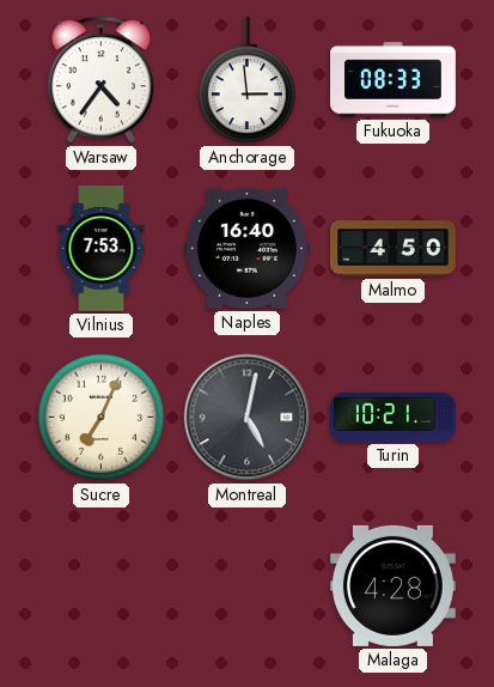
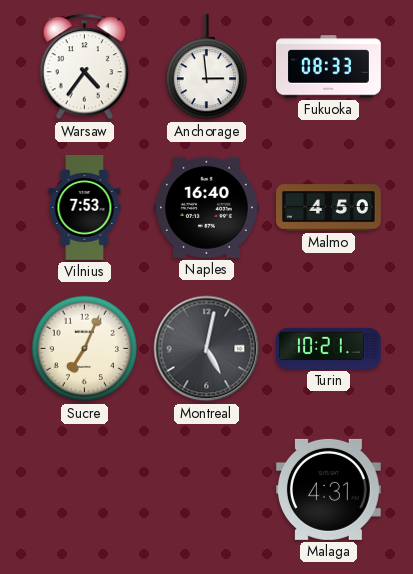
Malaga: 4:28 -> 4:31
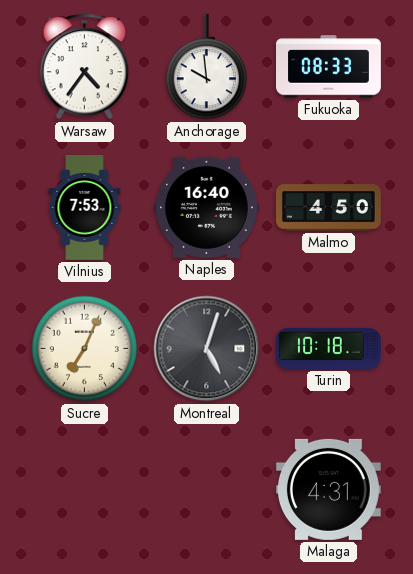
Anchorage: 2:59 -> 9:59
Montreal: 5:02 -> 5:03
Turin: 10:21 -> 10:18
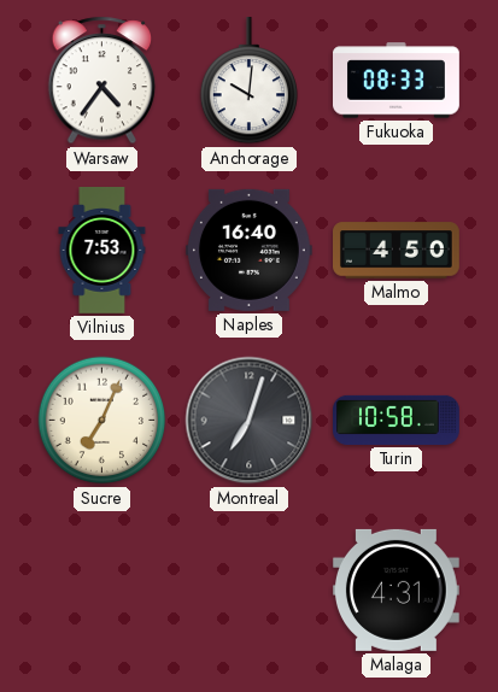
Anchorage: 9:59 -> 10:01
Montreal: 5:03 -> 7:03
Turin: 10:18 -> 10:58
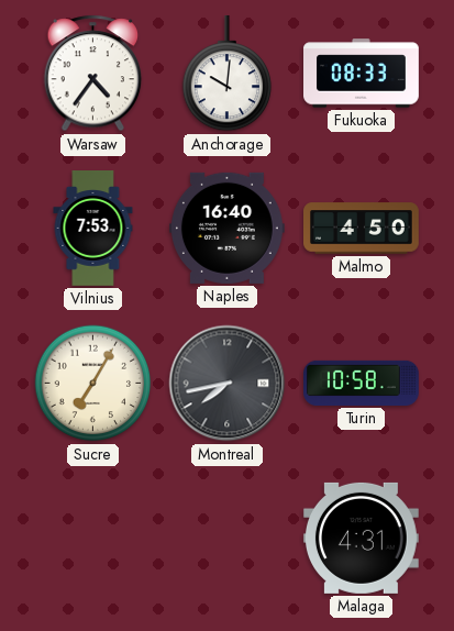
Sucre: 7:04 -> 7:05
Montreal: 7:03 -> 7:43
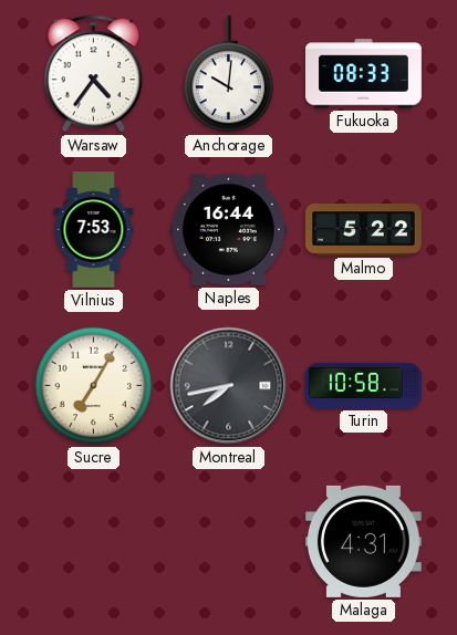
Naples: 16:40 -> 16:44
Malmo: 4:50 -> 5:22
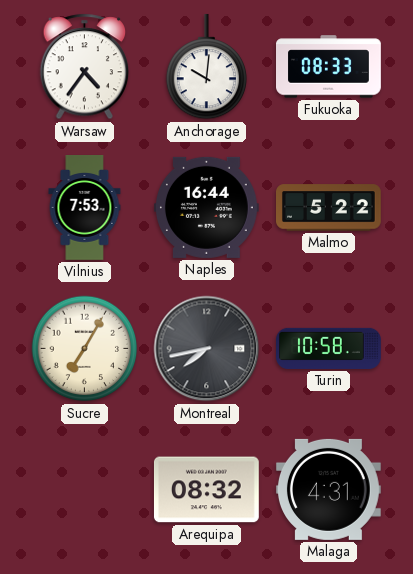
Arequipa: none -> 08:32
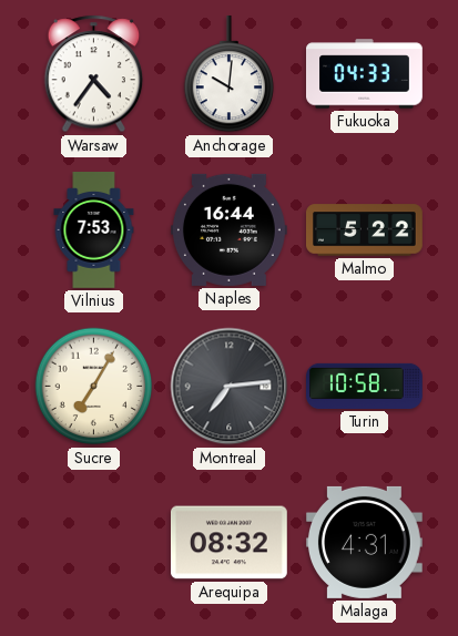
Fukuoka: 08:33 -> 04:33
Montreal: 7:43 -> 7:14
